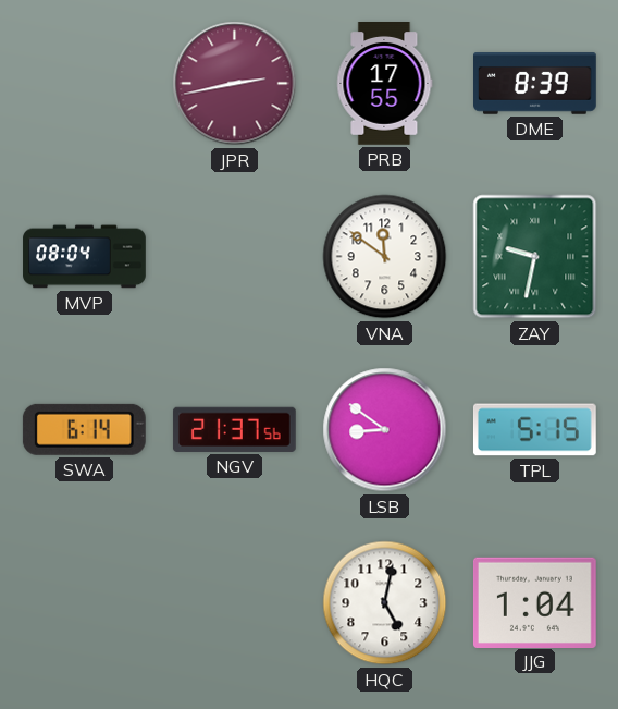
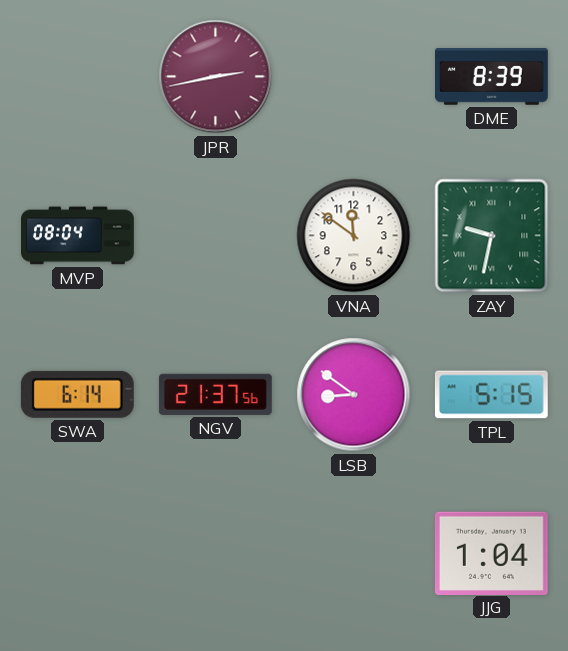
PRB: 17:55 -> none
HQC: 5:02 -> none
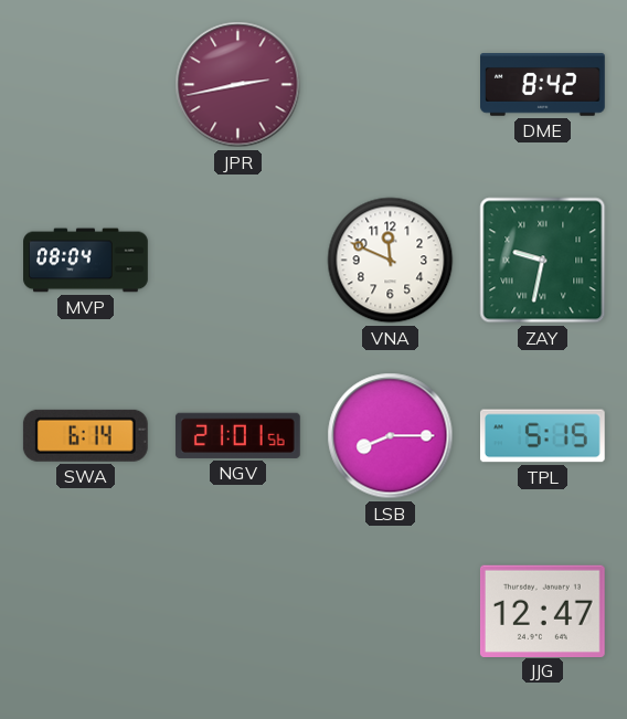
DME: 8:39 -> 8:42
VNA: 11:51 -> 11:49
NGV: 21:37 -> 21:01
LSB: 8:51 -> 8:15
JJG: 1:04 -> 12:47
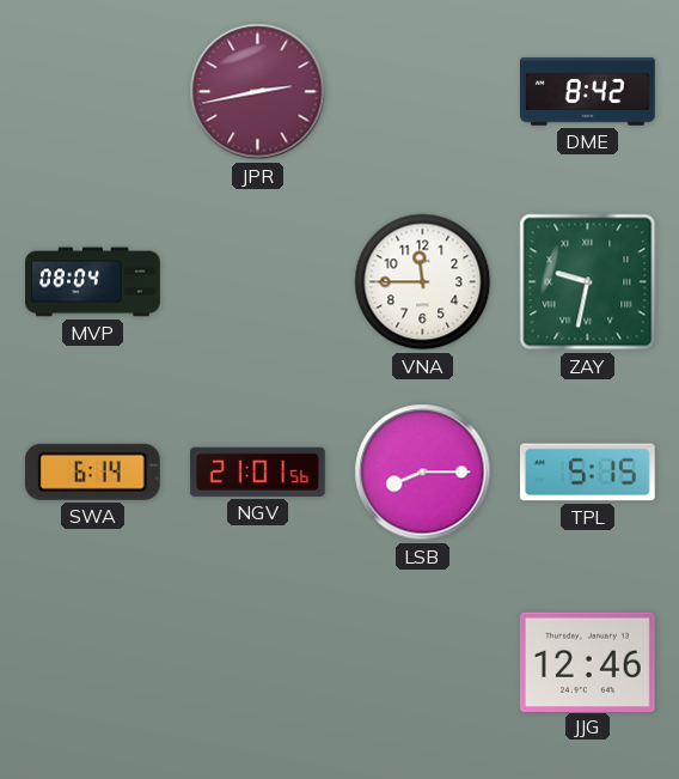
VNA: 11:49 -> 11:45
JJG: 12:47 -> 12:46
